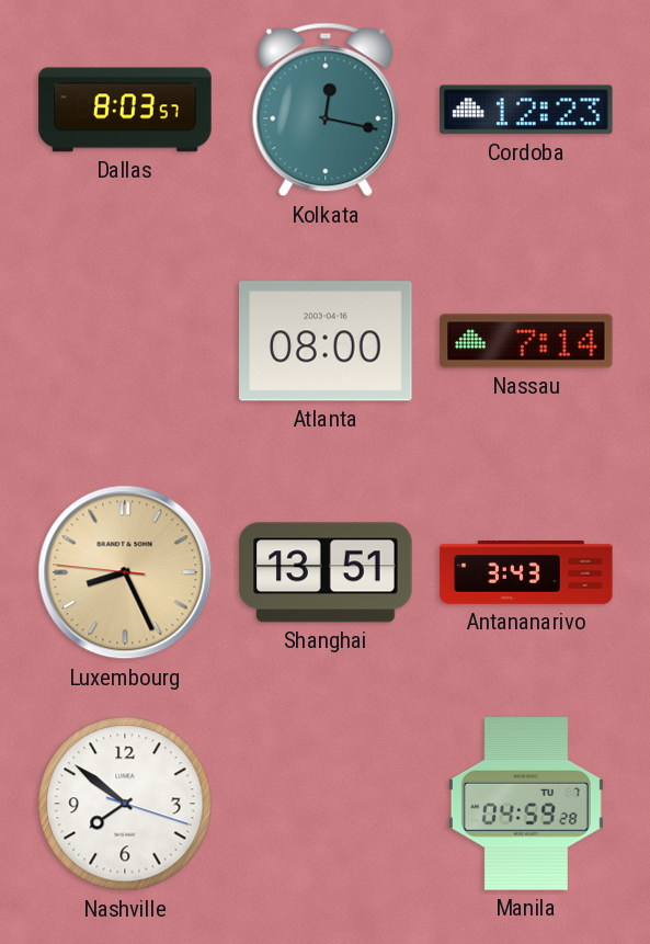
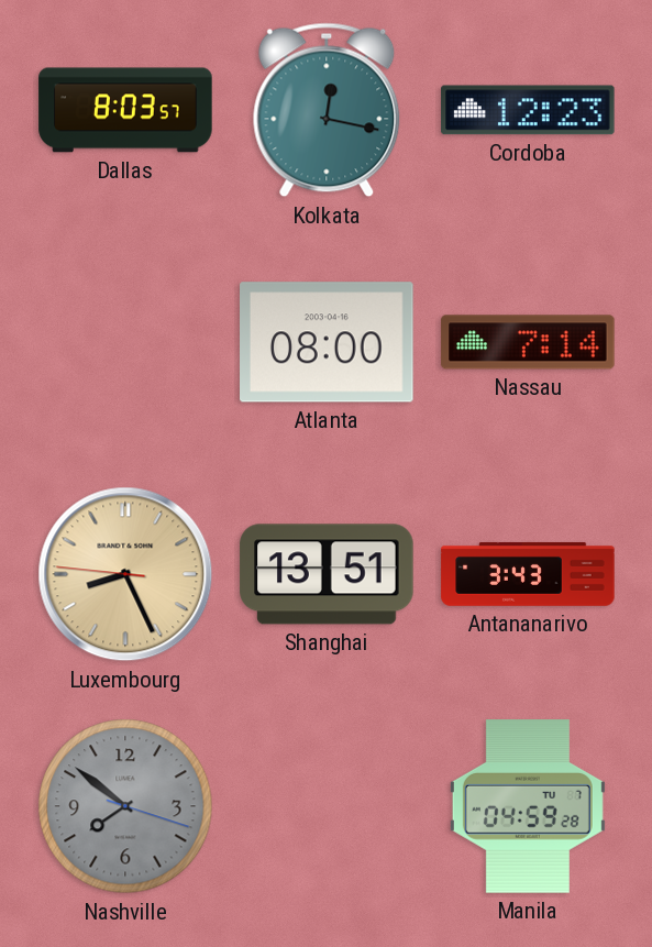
Nashville dial: white -> grey
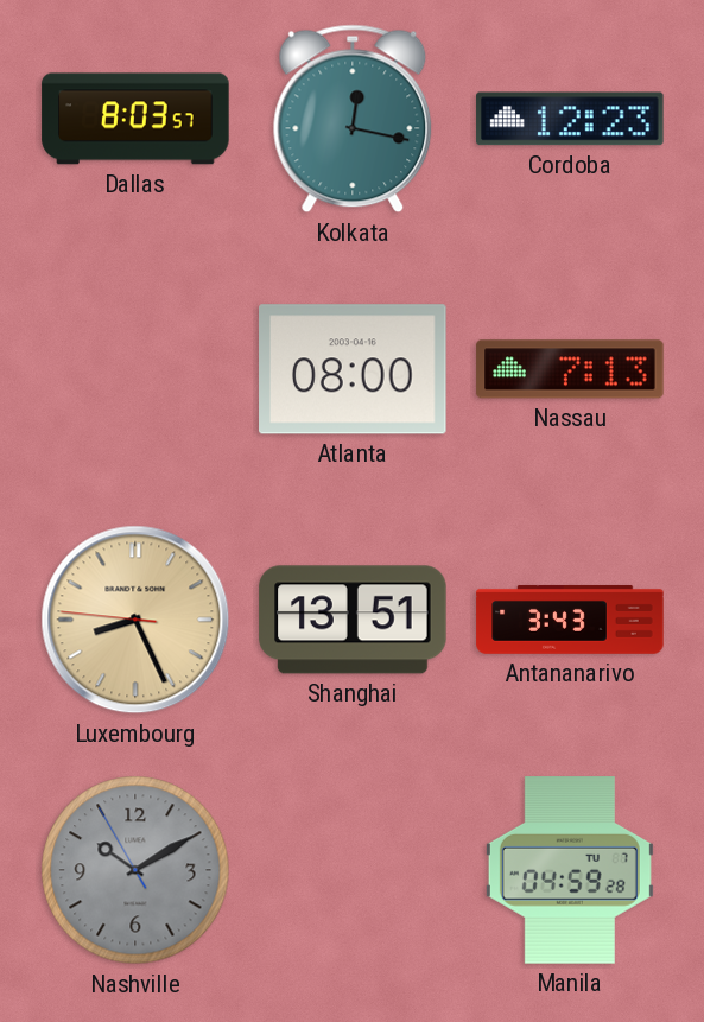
Nassau: 7:14 -> 7:13
Nashville: 7:51 -> 10:09
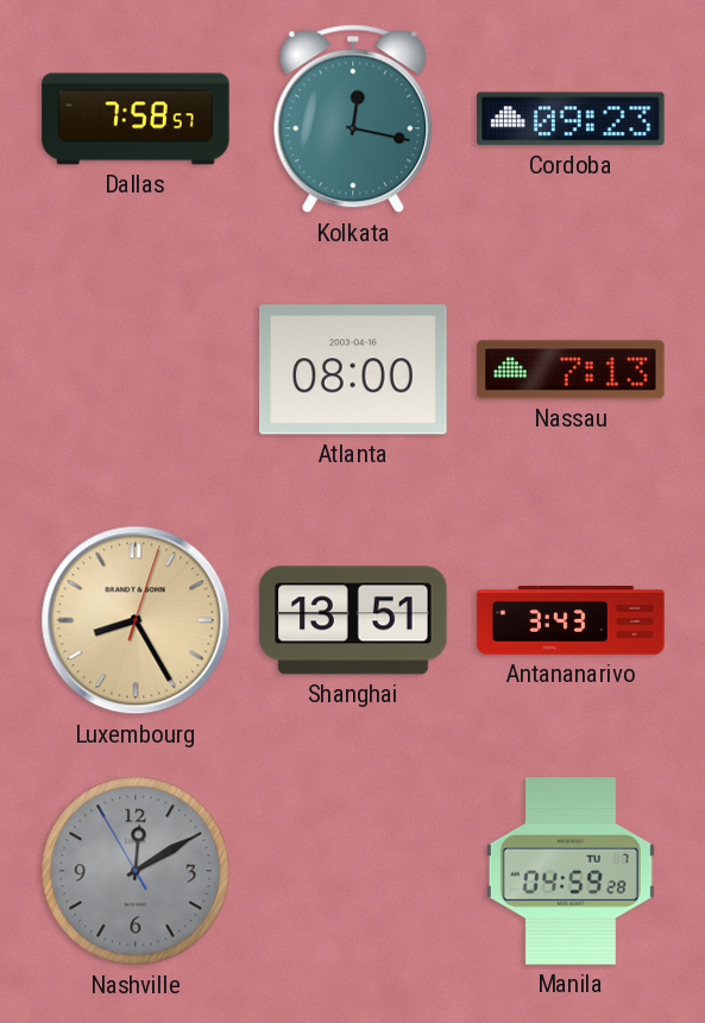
Dallas: 8:03 -> 7:58
Cordoba: 12:23 -> 09:23
Luxembourg: 8:25:46 -> 8:25:03
Nashville: 10:09 -> 12:09
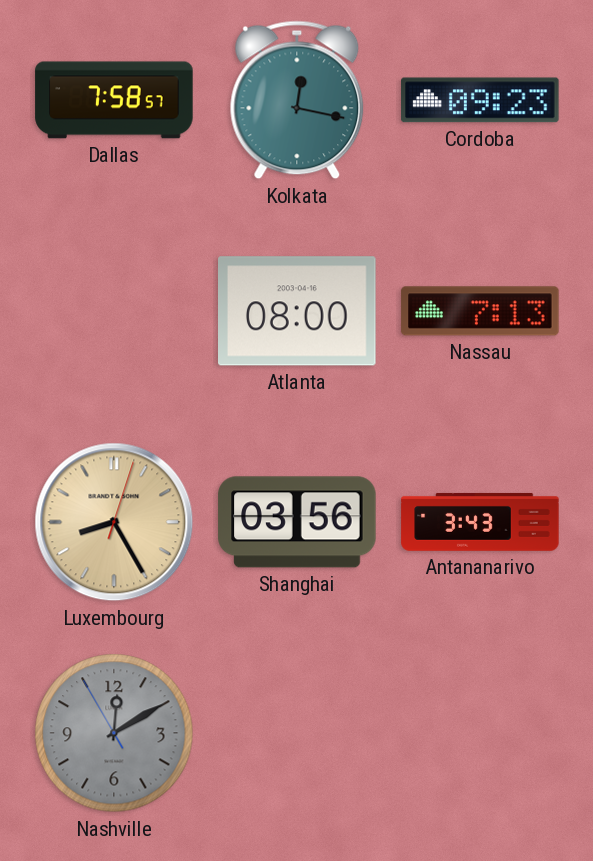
Shanghai: 13:51 -> 03:56
Manila: 04:59 -> none
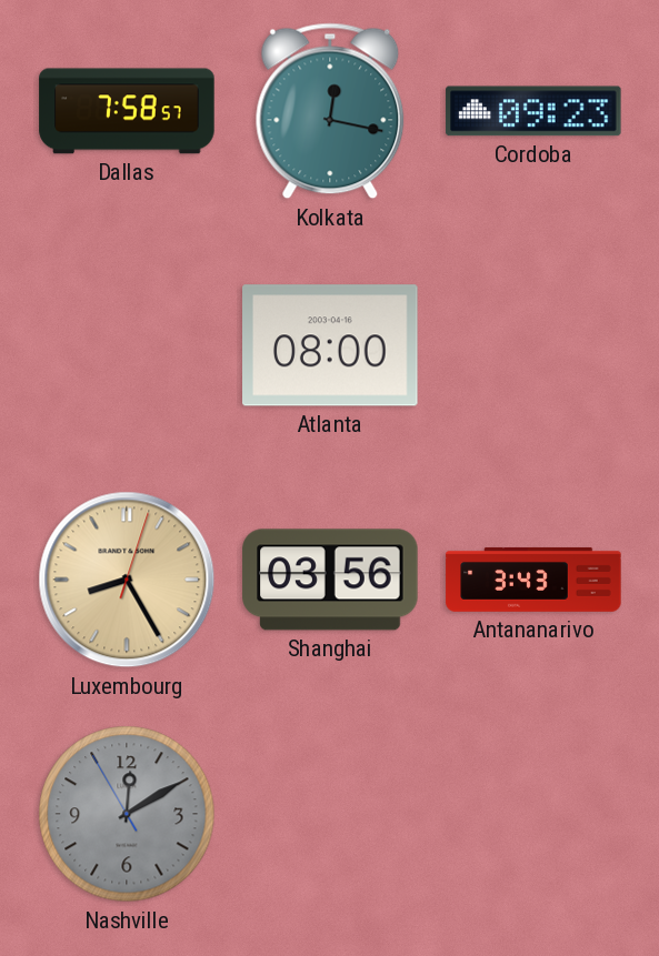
Nassau: 7:13 -> none
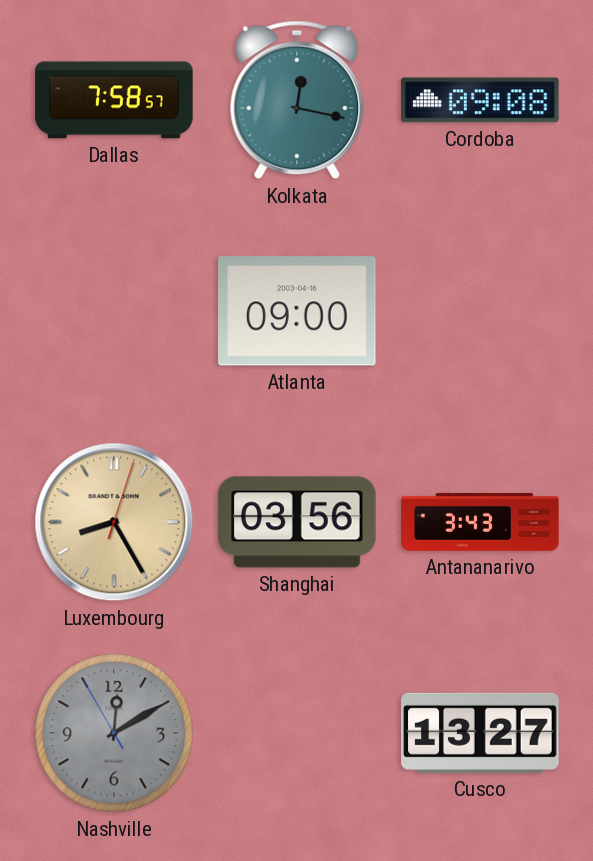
Cordoba: 09:23 -> 09:08
Atlanta: 08:00 -> 09:00
Cusco: none -> 13:27
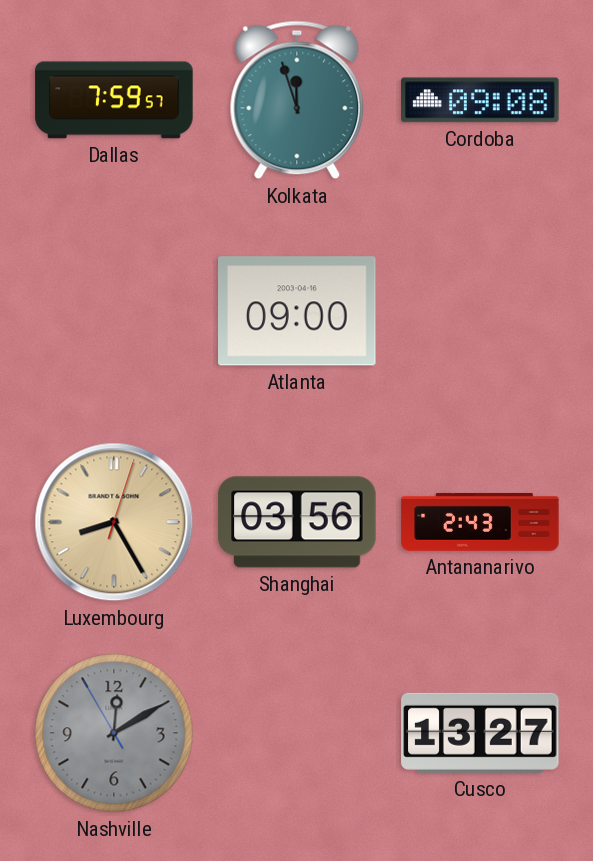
Dallas: 7:58 -> 7:59
Kolkata: 12:17 -> 11:57
Antananarivo: 3:43 -> 2:43
